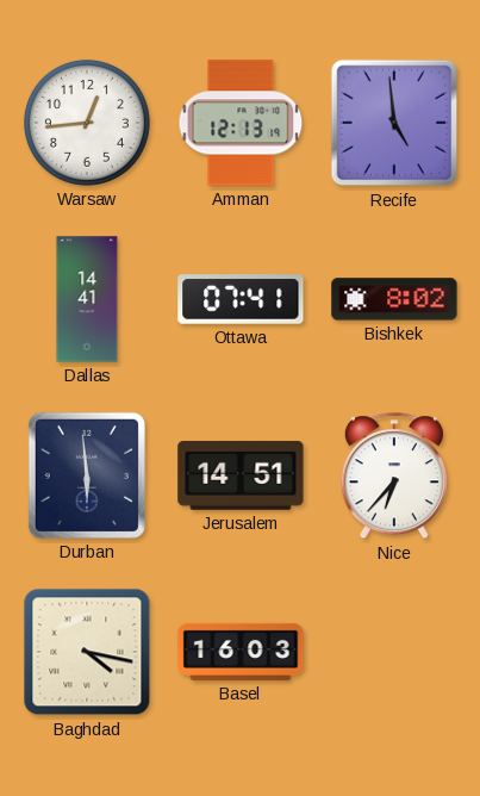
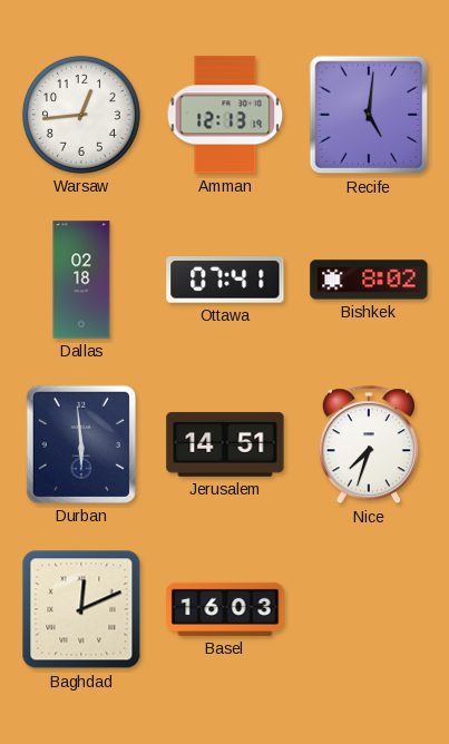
Recife: 4:59 -> 5:01
Dallas: 14:41 -> 02:18
Nice: 6:37 -> 7:33
Baghdad: 4:17 -> 12:11
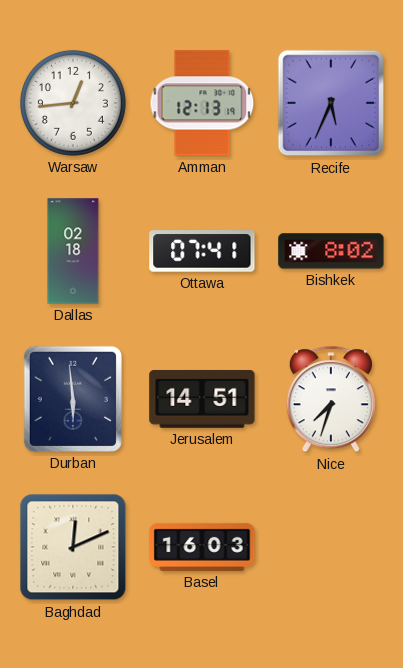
Recife: 5:01 -> 5:34
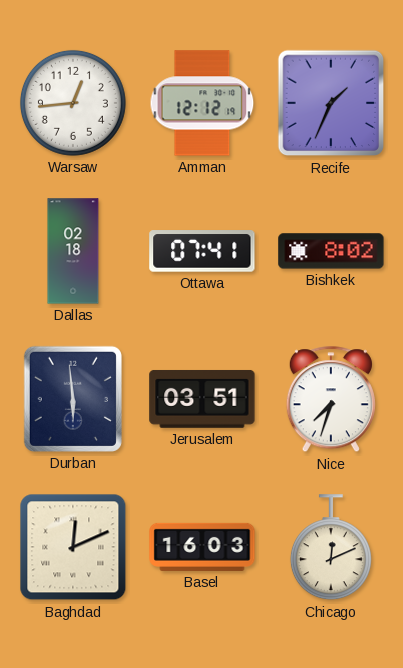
Amman: 12:13 -> 12:12
Recife: 5:34 -> 1:34
Jerusalem: 14:51 -> 03:51
Chicago: none -> 12:11
